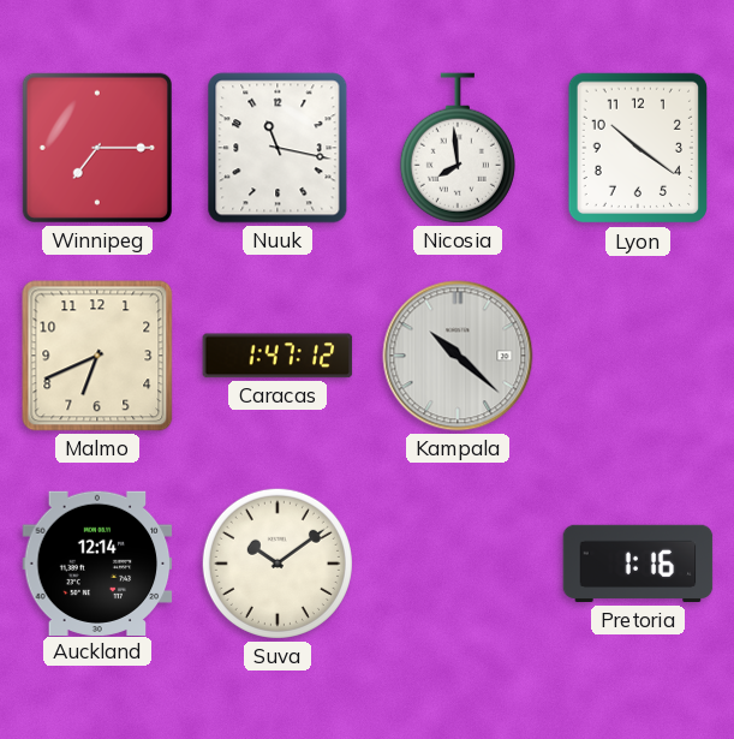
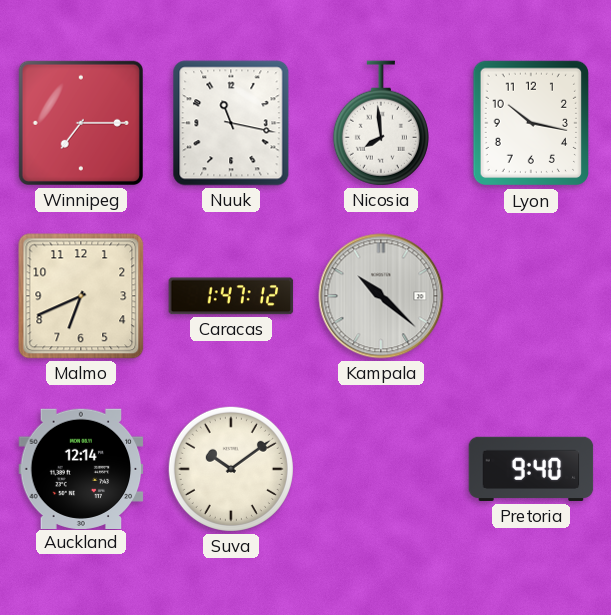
Lyon: 10:21 -> 10:17
Pretoria: 1:16 -> 9:40
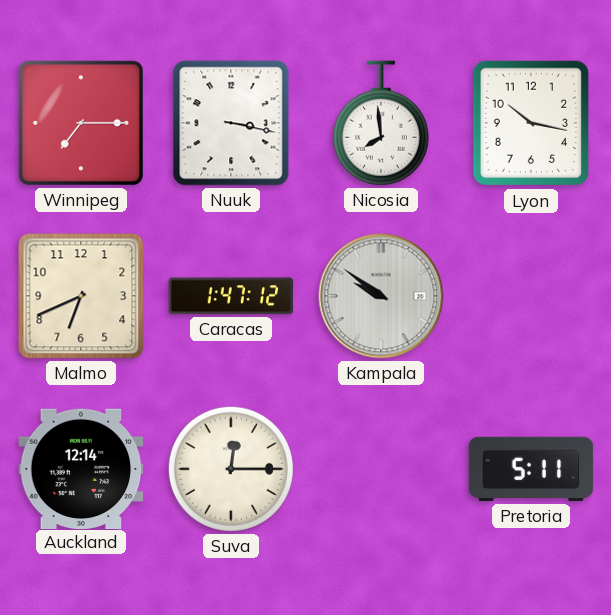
Nuuk: 11:17 -> 3:17
Kampala: 10:22 -> 9:51
Suva: 10:09 -> 12:15
Pretoria: 9:40 -> 5:11
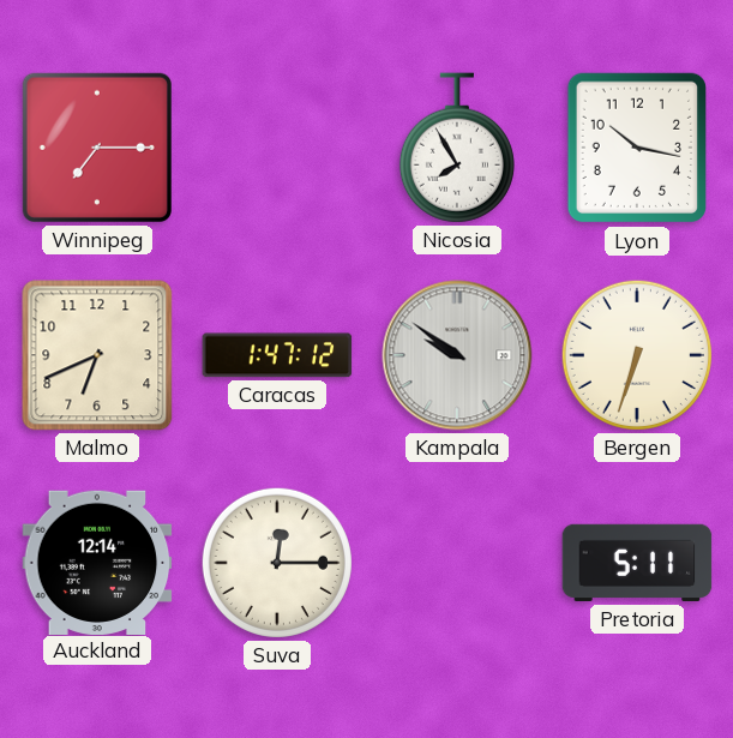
Nuuk: 3:17 -> none
Nicosia: 7:59 -> 7:55
Bergen: none -> 6:33
